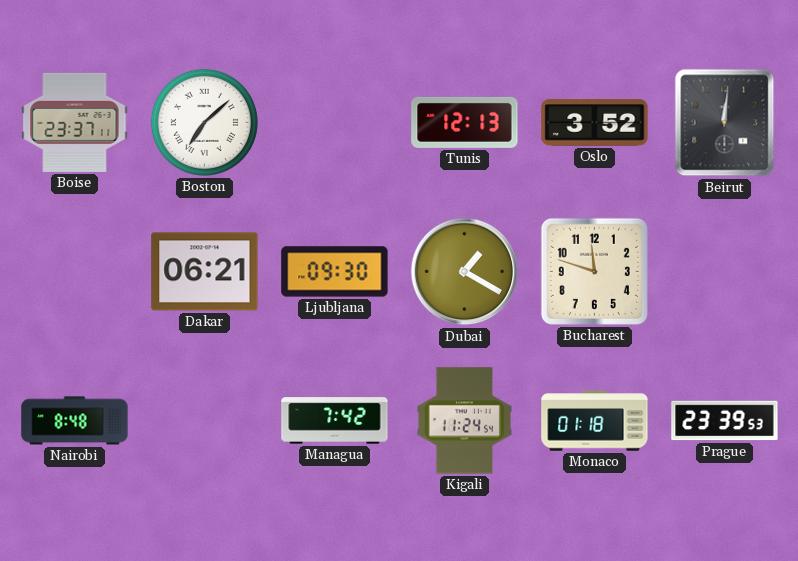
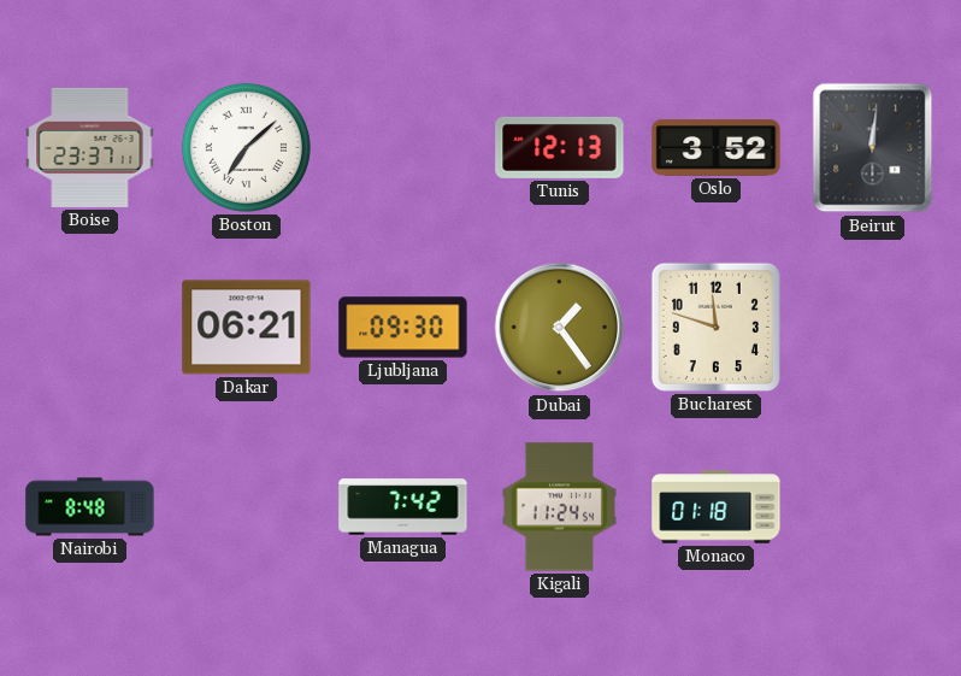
Dubai: 1:20 -> 1:24
Prague: 23:39 -> none
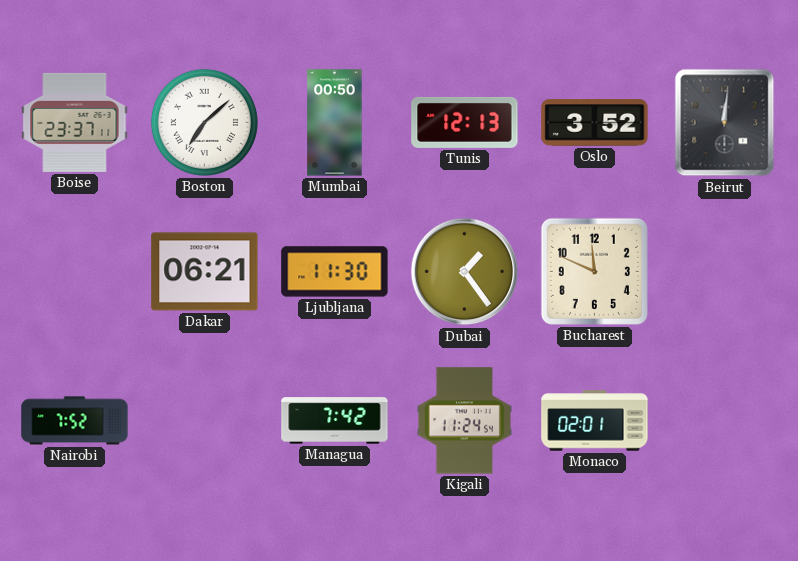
Mumbai: none -> 00:50
Ljubljana: 09:30 -> 11:30
Bucharest: 11:48 -> 11:49
Nairobi: 8:48 -> 7:52
Monaco: 01:18 -> 02:01
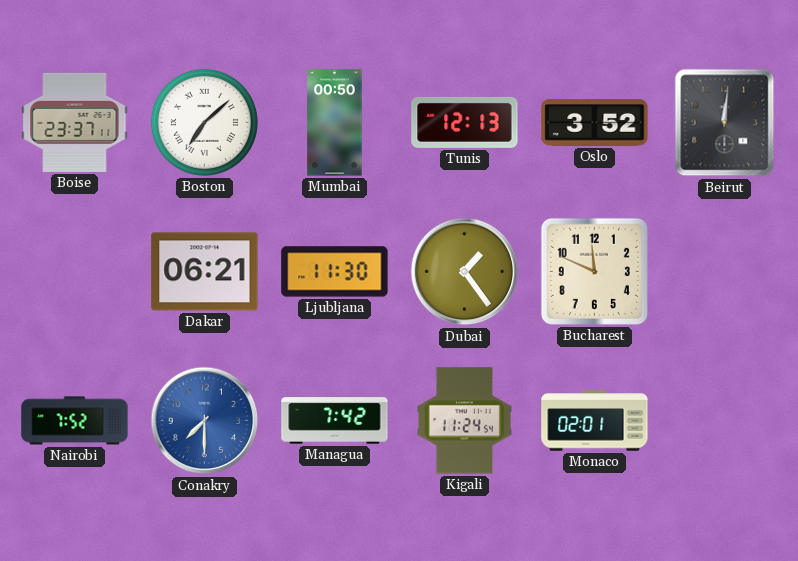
Conakry: none -> 7:30
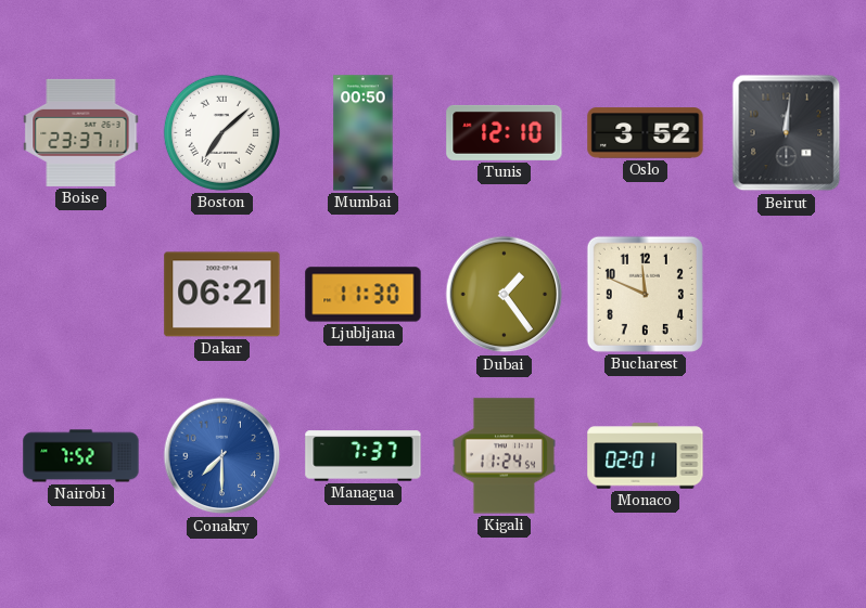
Tunis: 12:13 -> 12:10
Managua: 7:42 -> 7:37
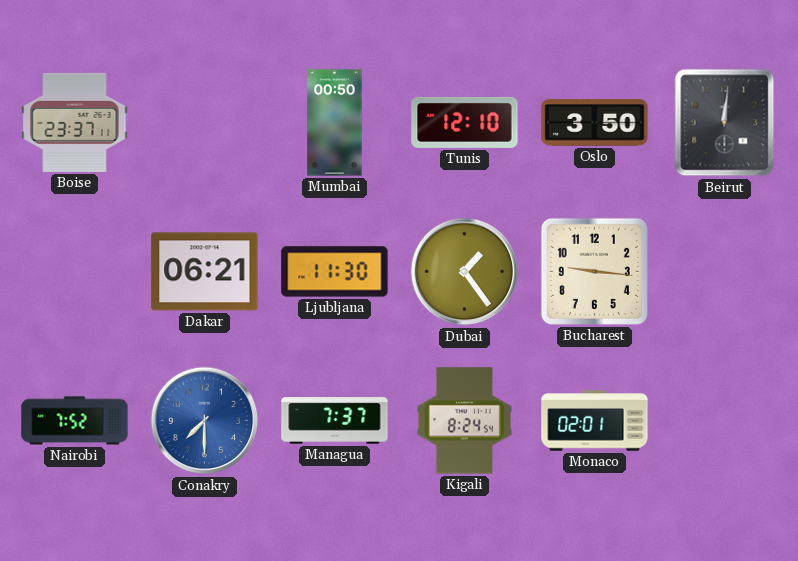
Boston: 7:08 -> none
Oslo: 3:52 -> 3:50
Bucharest: 11:49 -> 9:16
Kigali: 11:24 -> 8:24
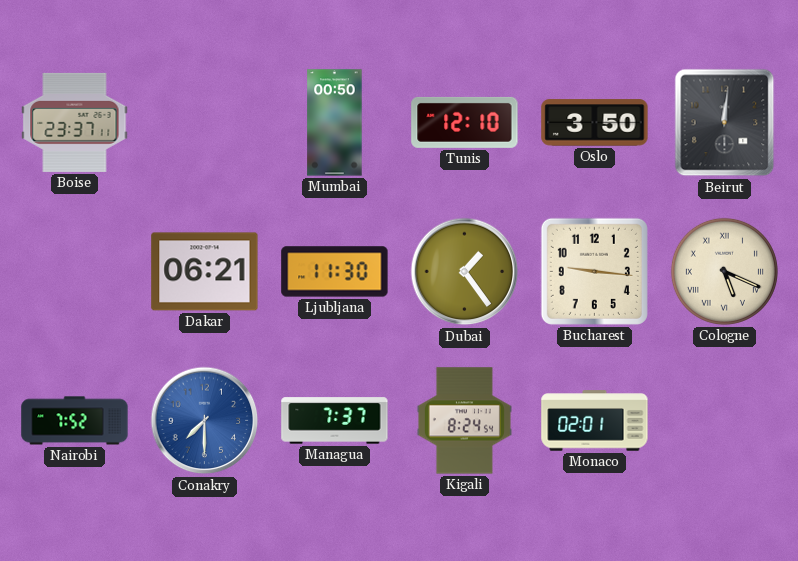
Cologne: none -> 5:19
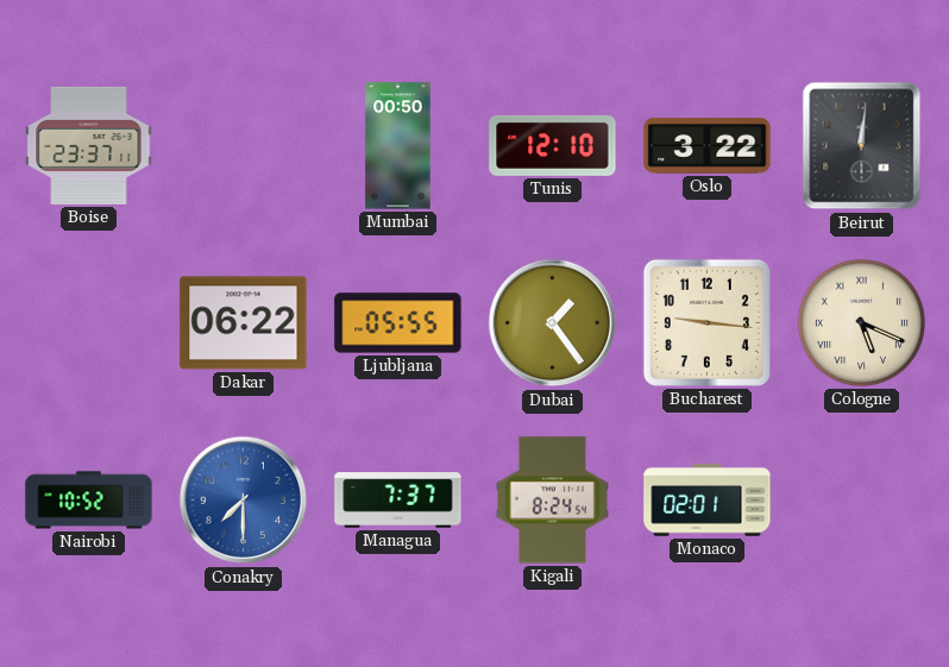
Oslo: 3:50 -> 3:22
Dakar: 06:21 -> 06:22
Ljubljana: 11:30 -> 05:55
Nairobi: 7:52 -> 10:52
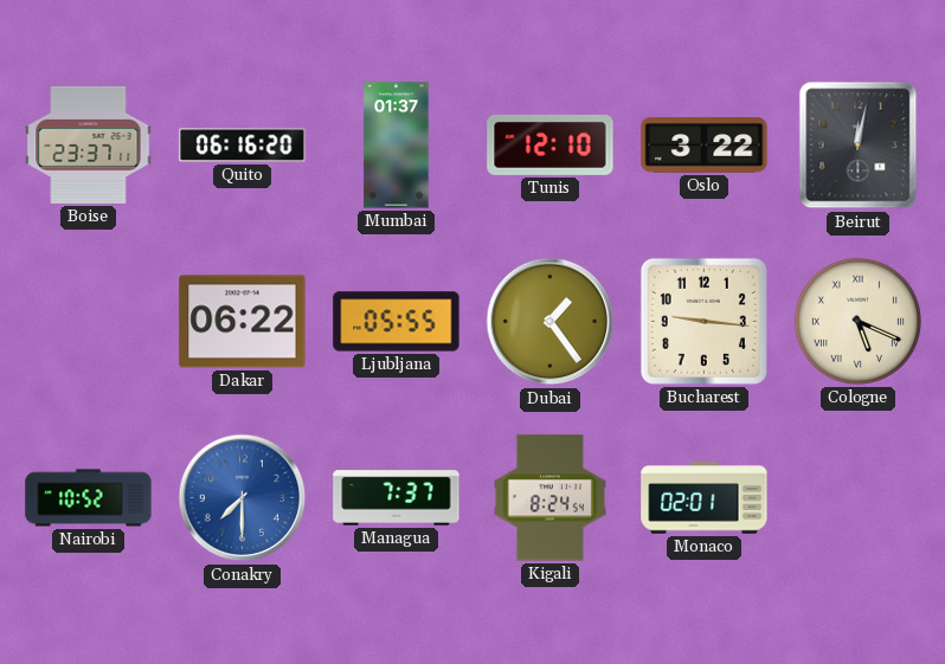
Quito: none -> 06:16
Mumbai: 00:50 -> 01:37
Beirut: 12:01 -> 12:02
